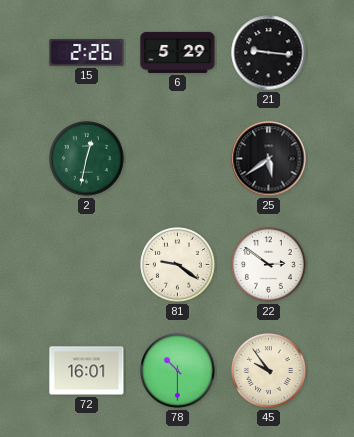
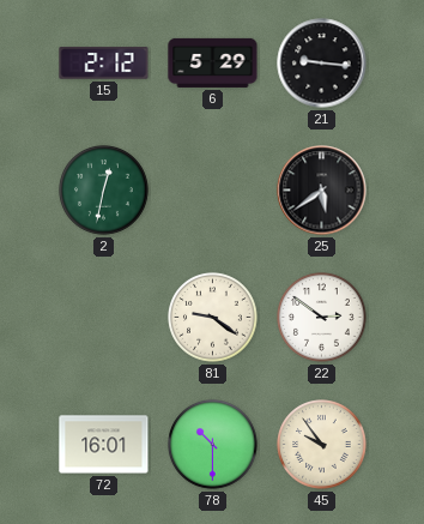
15: 2:26 -> 2:12
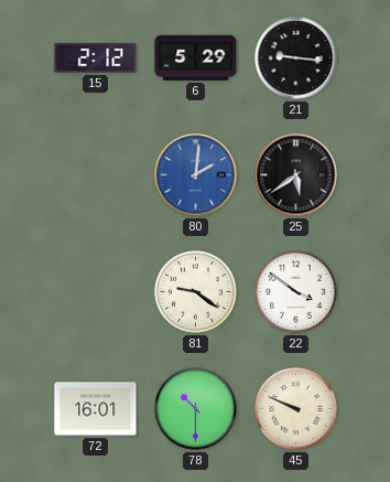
2: 12:32 -> none
80: none -> 2:01
22: 2:51 -> 3:51
45: 9:54 -> 9:49
